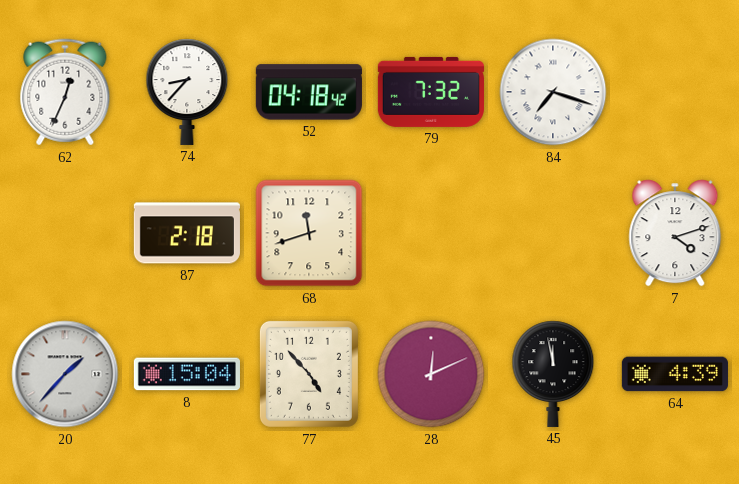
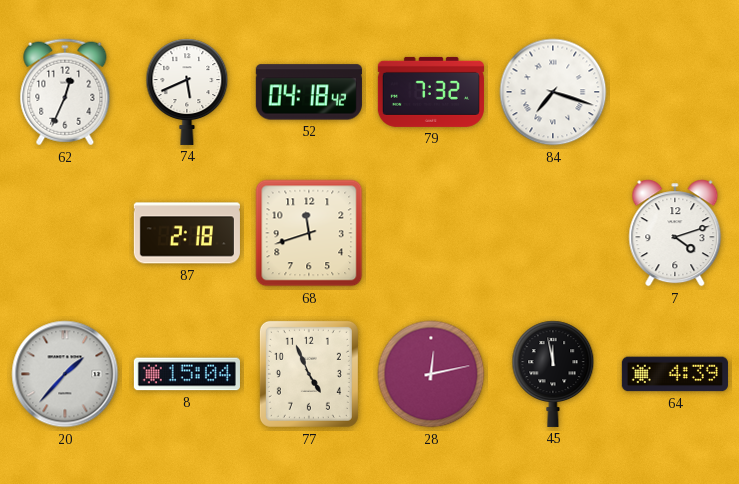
74: 8:37 -> 5:41
77: 4:53 -> 4:56
28: 12:11 -> 12:13
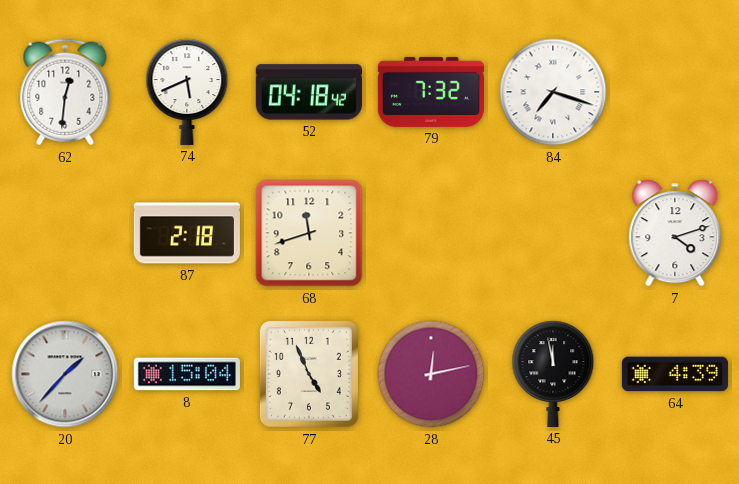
62: 12:34 -> 12:31
